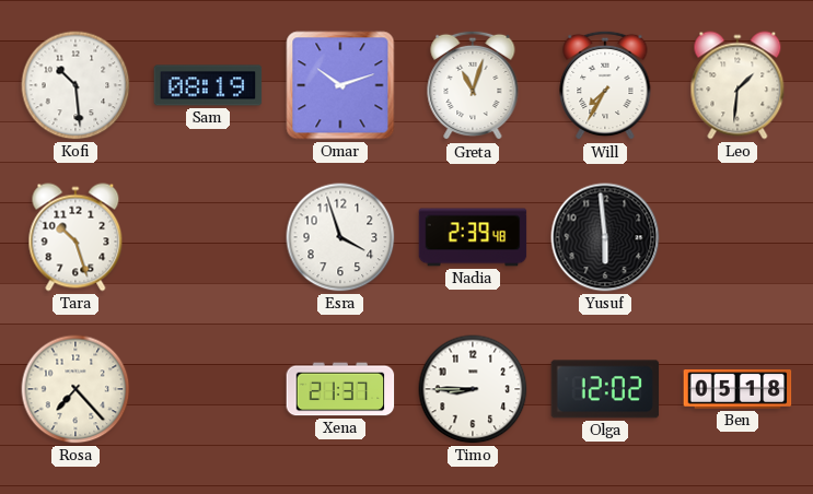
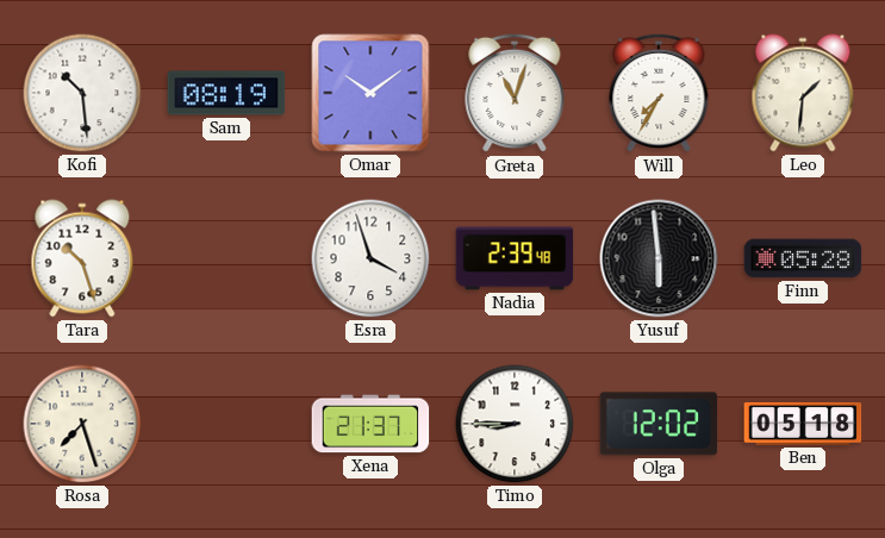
Omar: 10:12 -> 10:09
Finn: none -> 05:28
Rosa: 7:23 -> 7:27
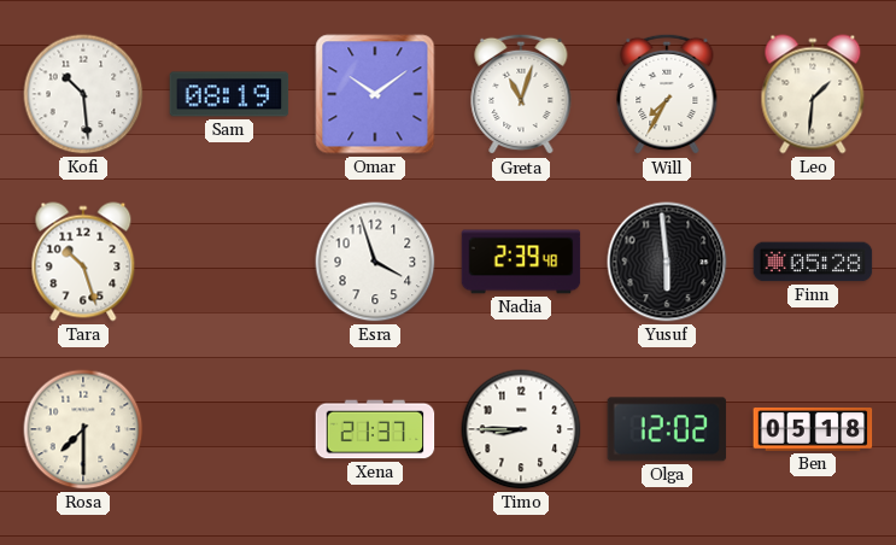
Rosa: 7:27 -> 7:30
